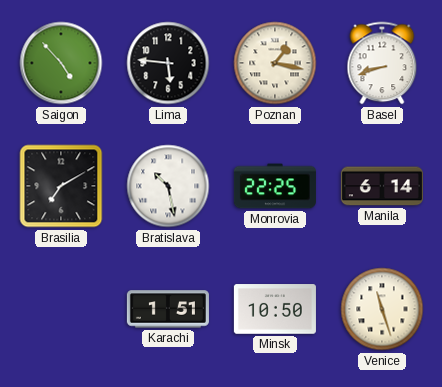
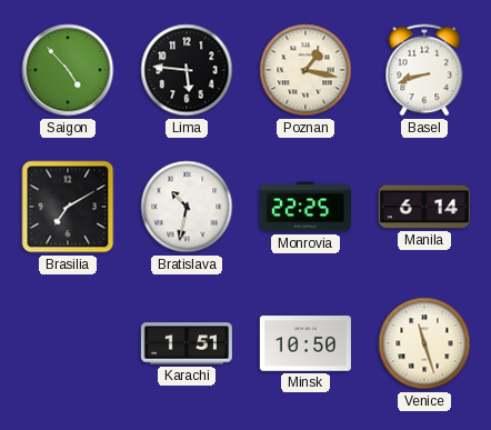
Bratislava: 10:28 -> 10:32
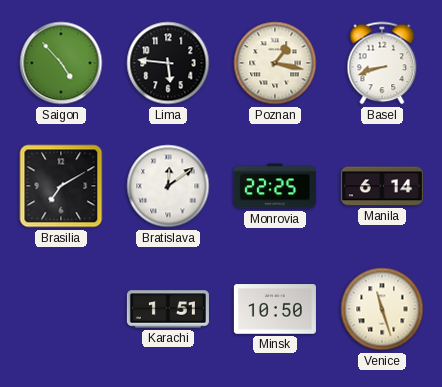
Bratislava: 10:32 -> 12:09
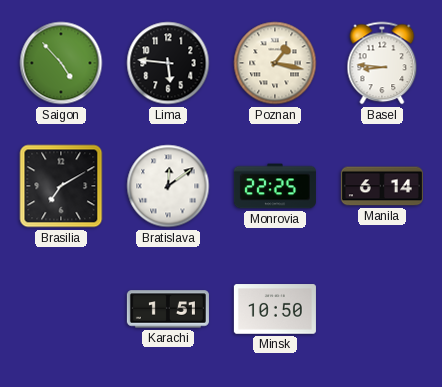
Basel: 8:42 -> 8:46
Venice: 11:27 -> none
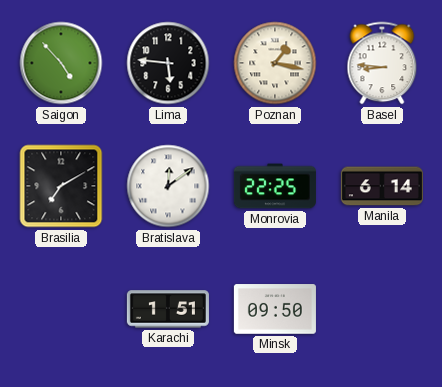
Minsk: 10:50 -> 09:50
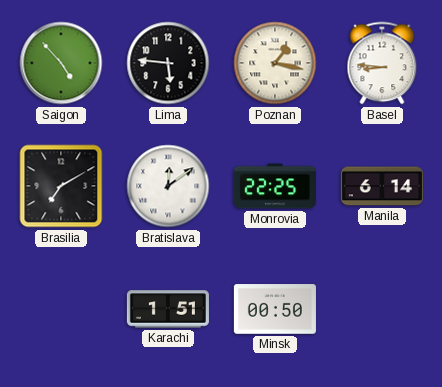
Minsk: 09:50 -> 00:50
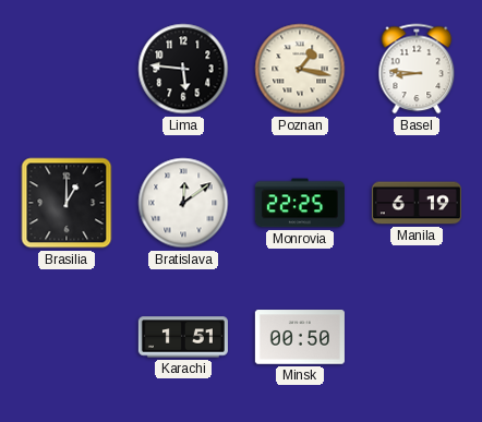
Saigon: 4:53 -> none
Brasilia: 7:10 -> 1:00
Manila: 6:14 -> 6:19
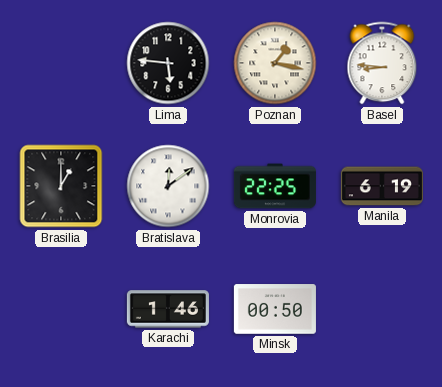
Karachi: 1:51 -> 1:46
